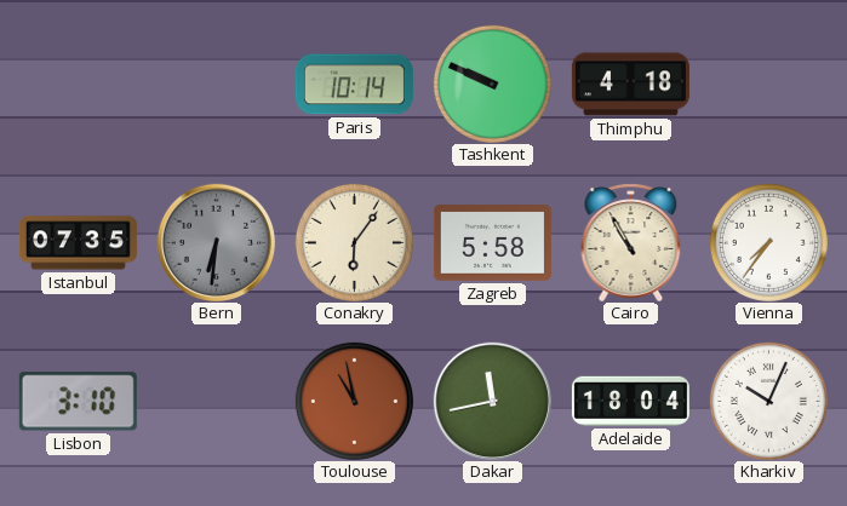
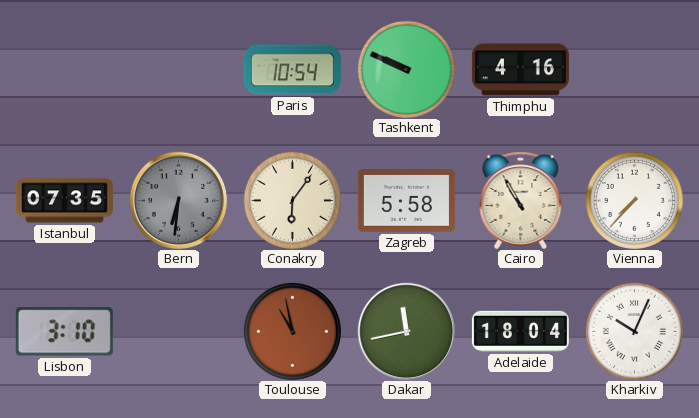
Paris: 10:14 -> 10:54
Thimphu: 4:18 -> 4:16
Vienna: 7:36 -> 7:37
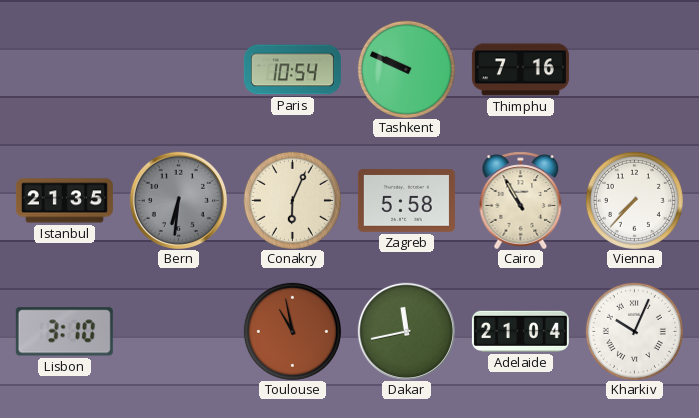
Thimphu: 4:16 -> 7:16
Istanbul: 07:35 -> 21:35
Conakry: 6:06 -> 6:04
Adelaide: 18:04 -> 21:04
